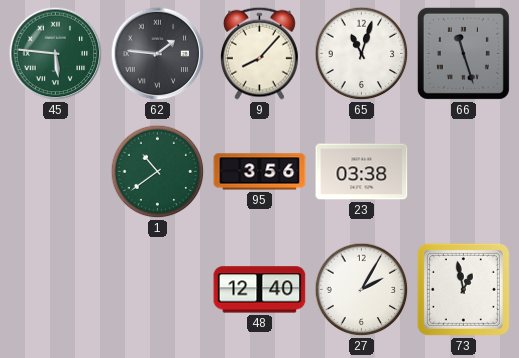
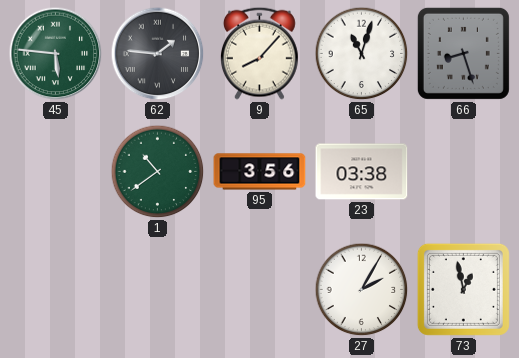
66: 11:27 -> 8:27
48: 12:40 -> none
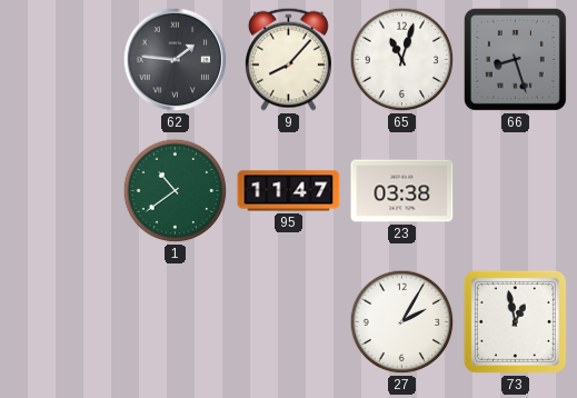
45: 5:46 -> none
95: 3:56 -> 11:47
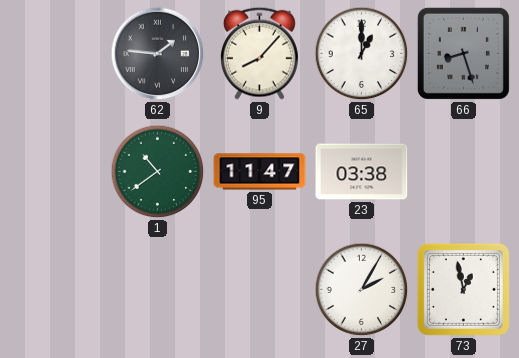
65: 11:03 -> 1:00
